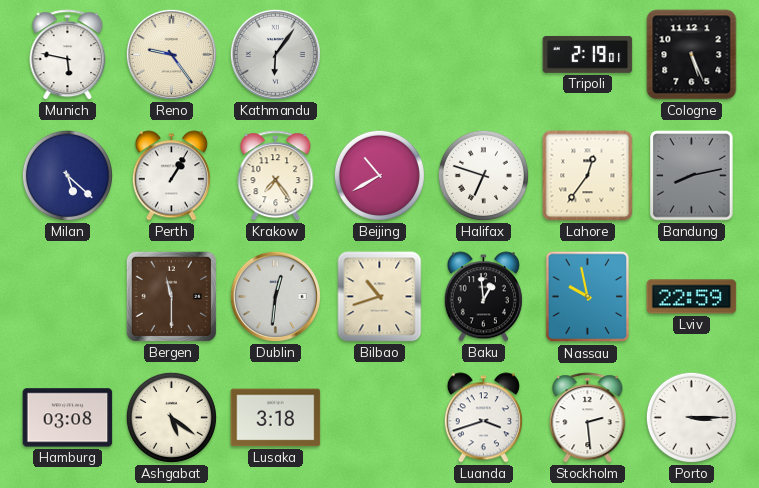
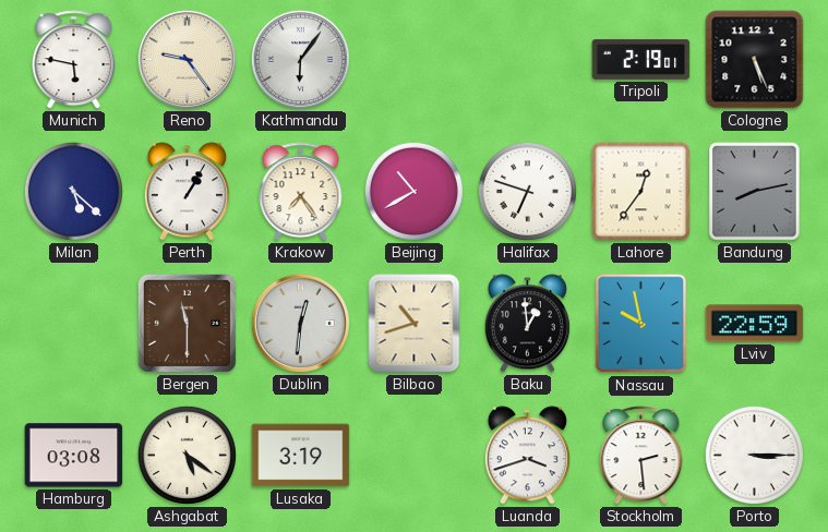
Lusaka: 3:18 -> 3:19
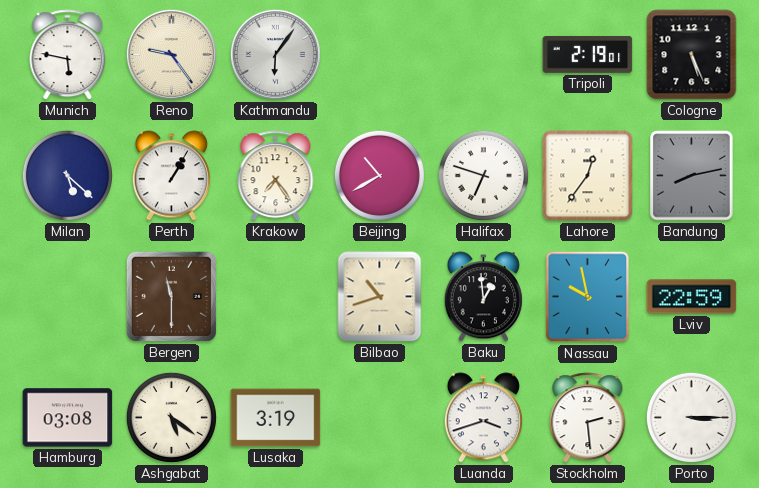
Dublin: 12:31 -> none
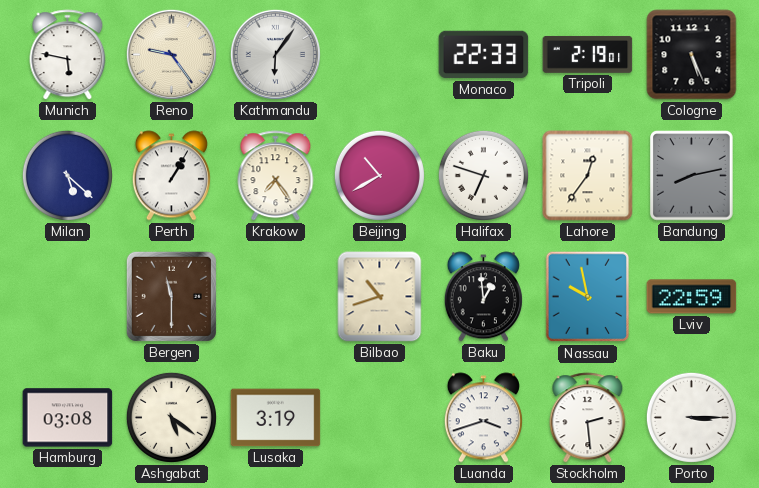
Monaco: none -> 22:33
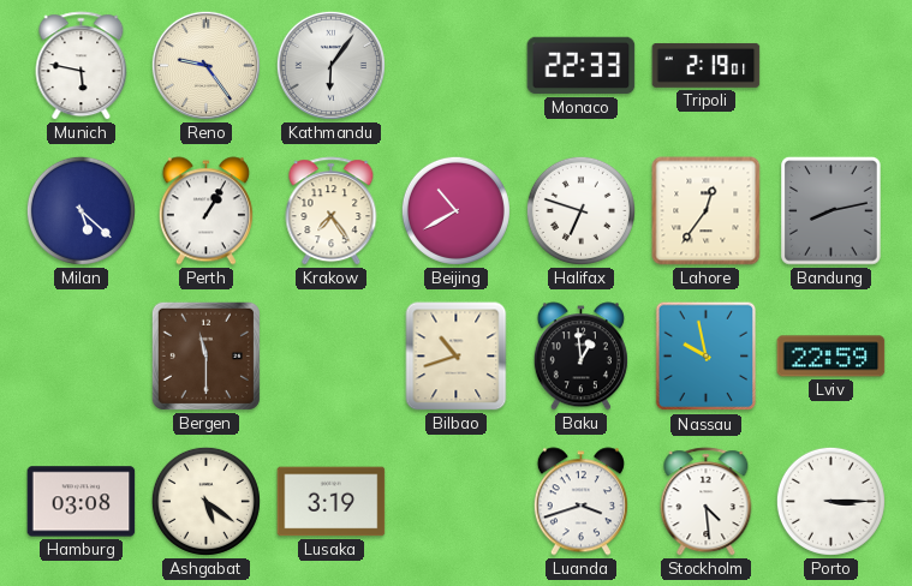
Cologne: 5:26 -> none
Stockholm: 2:29 -> 4:29
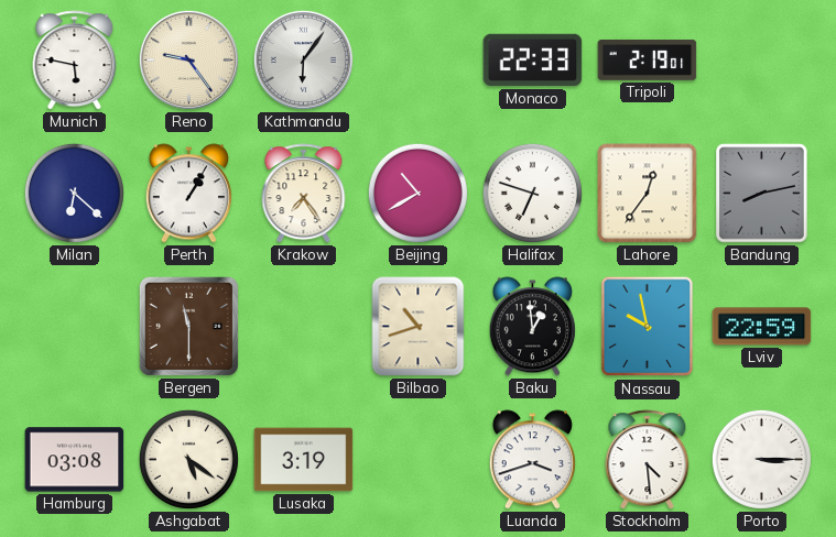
Milan: 5:22 -> 6:22
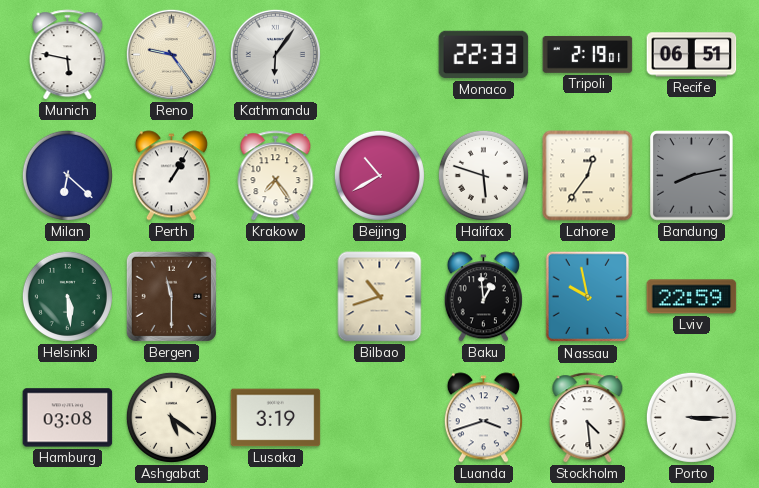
Recife: none -> 06:51
Halifax: 6:48 -> 5:48
Helsinki: none -> 5:29
